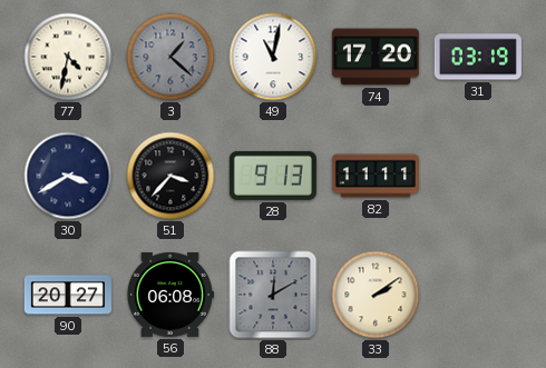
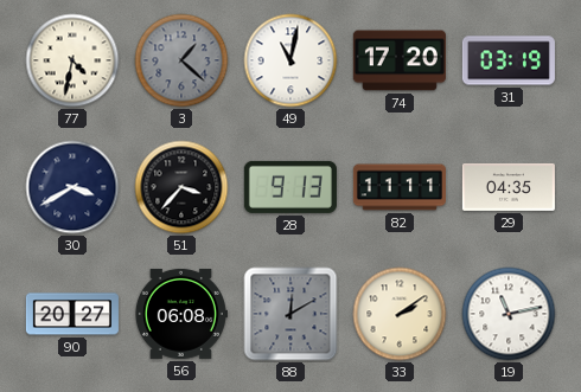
29: none -> 04:35
19: none -> 11:13
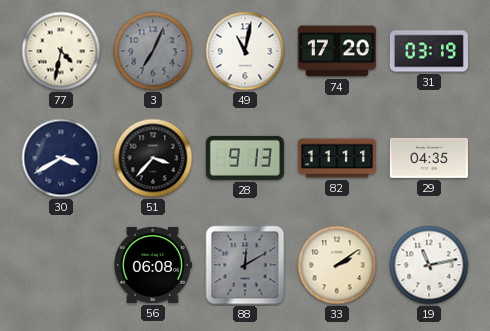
3: 1:22 -> 7:04
90: 20:27 -> none
